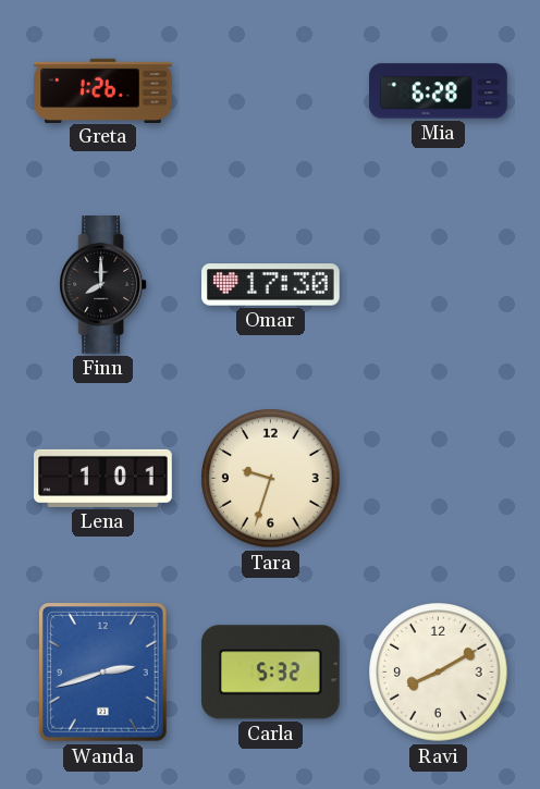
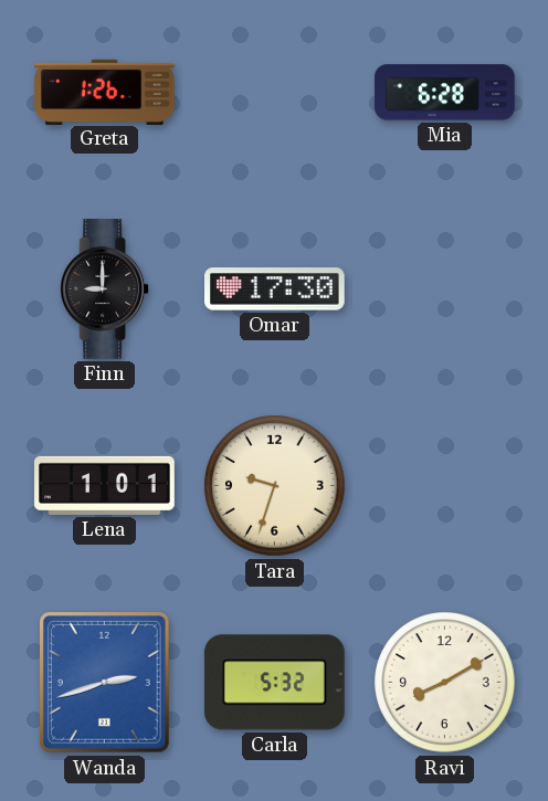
Finn: 8:00 -> 9:00
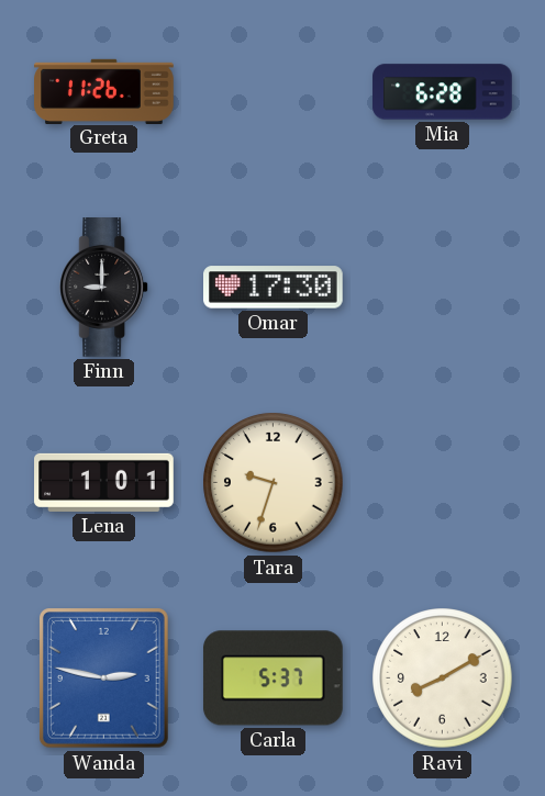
Greta: 1:26 -> 11:26
Wanda: 2:42 -> 2:47
Carla: 5:32 -> 5:37
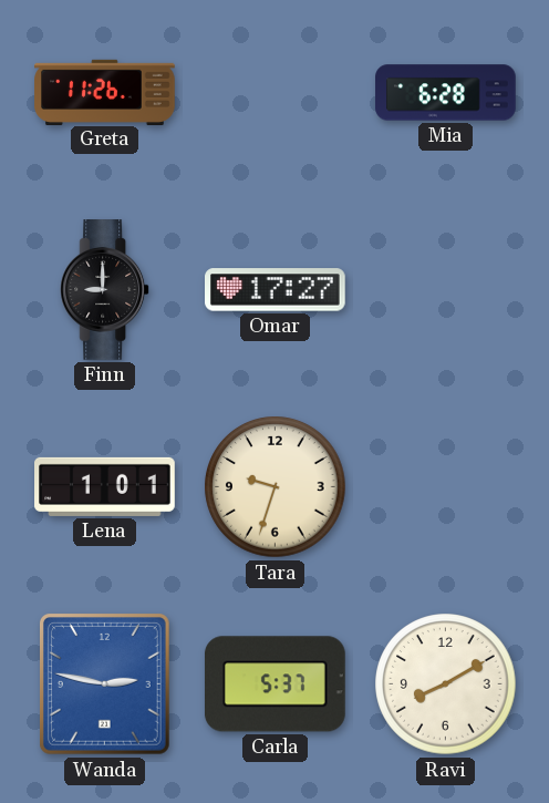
Omar: 17:30 -> 17:27
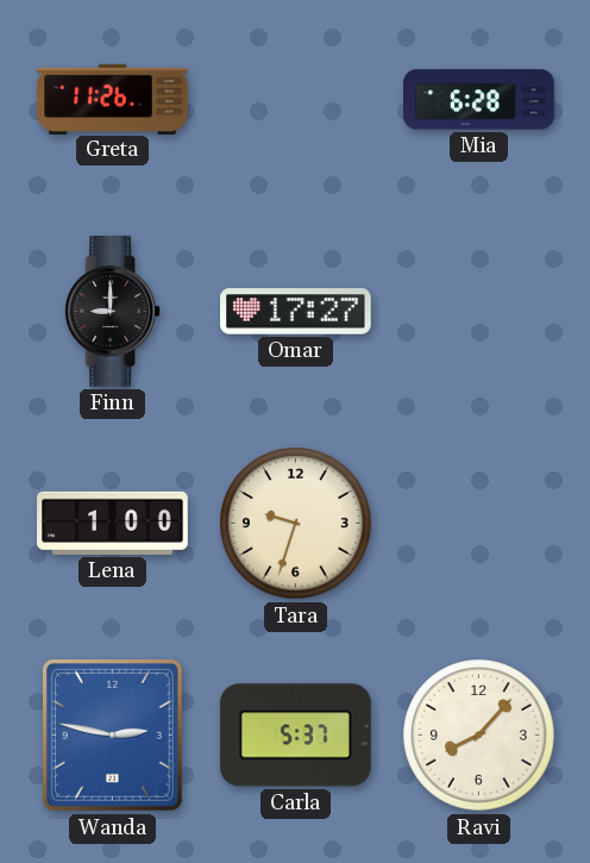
Lena: 1:01 -> 1:00
Ravi: 8:10 -> 8:07
